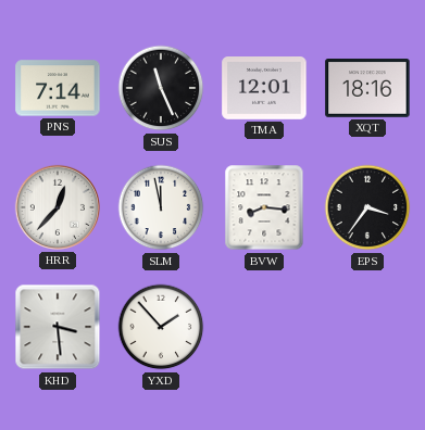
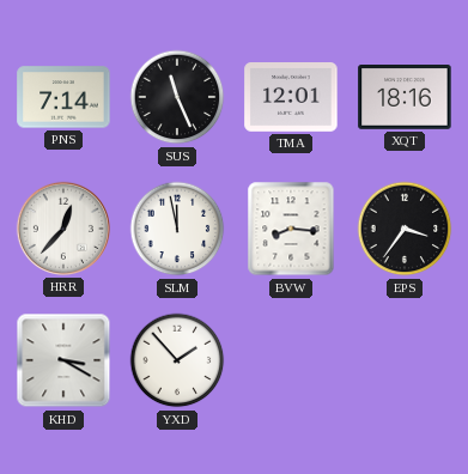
KHD: 3:29 -> 3:20
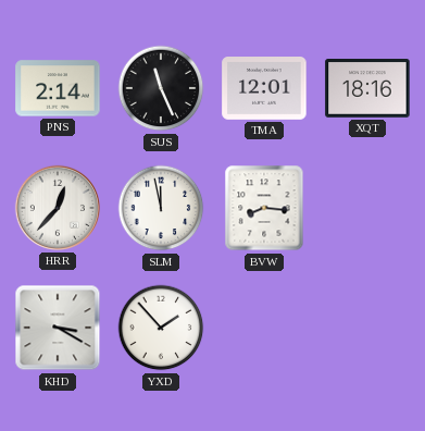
PNS: 7:14 -> 2:14
EPS: 3:36 -> none
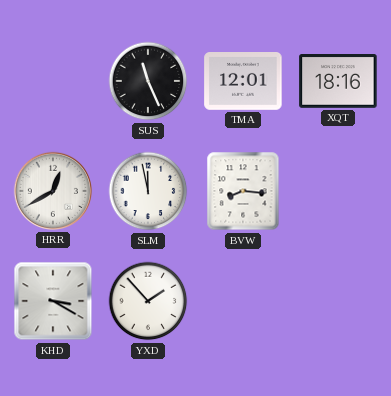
PNS: 2:14 -> none
HRR: 12:37 -> 12:40
